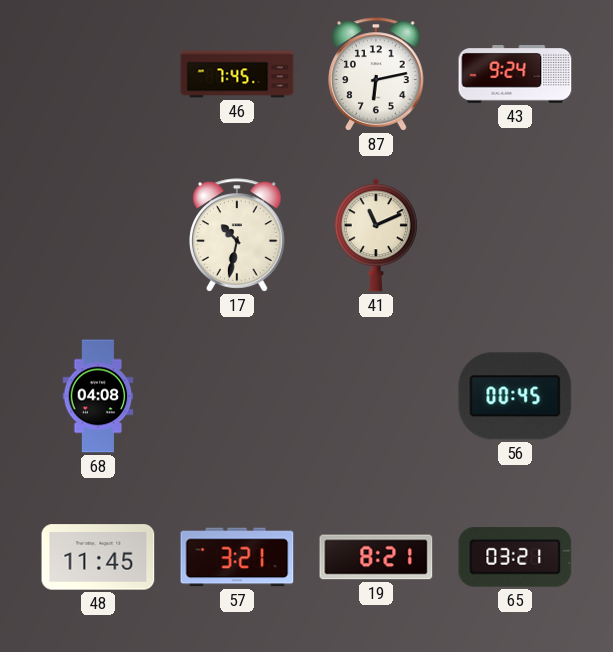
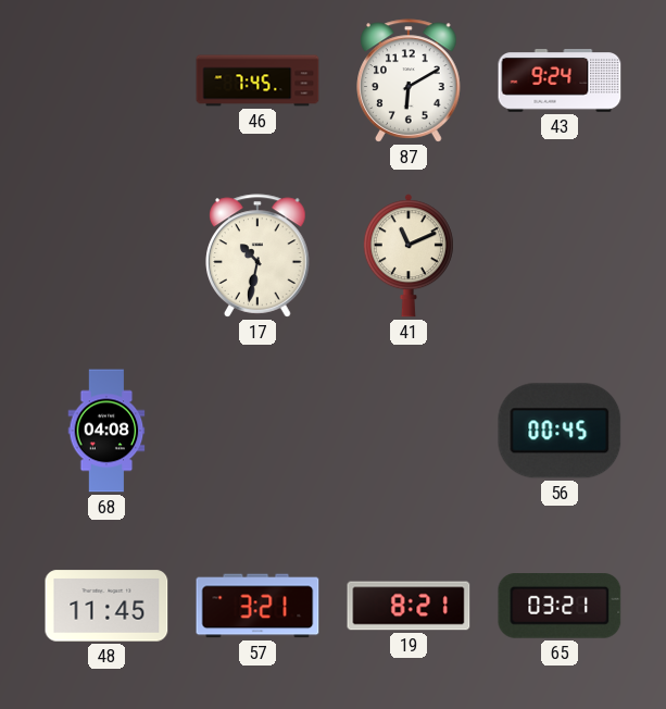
87: 6:13 -> 6:10
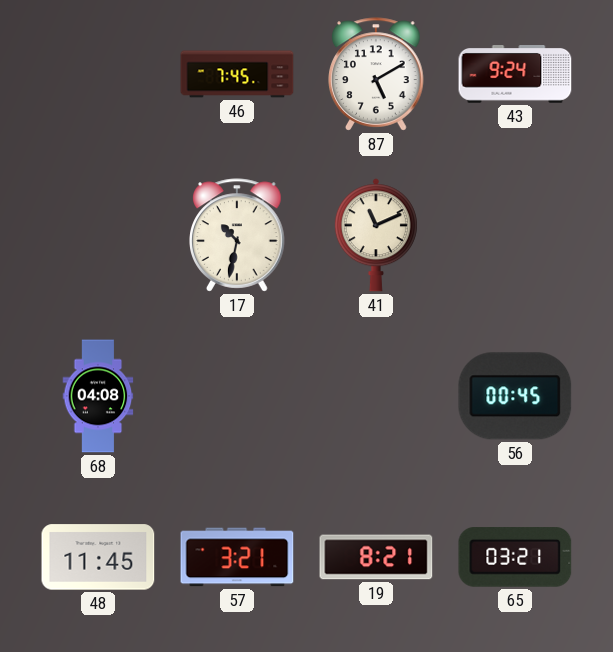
87: 6:10 -> 5:10
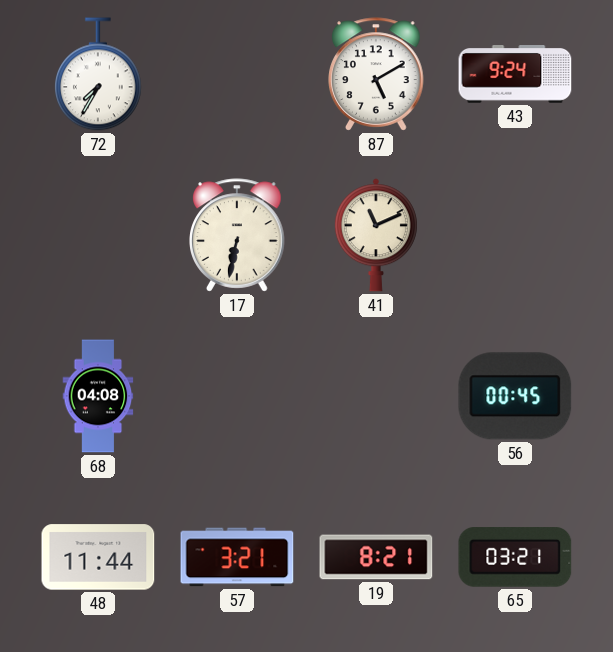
72: none -> 7:35
46: 7:45 -> none
17: 10:32 -> 6:32
48: 11:45 -> 11:44
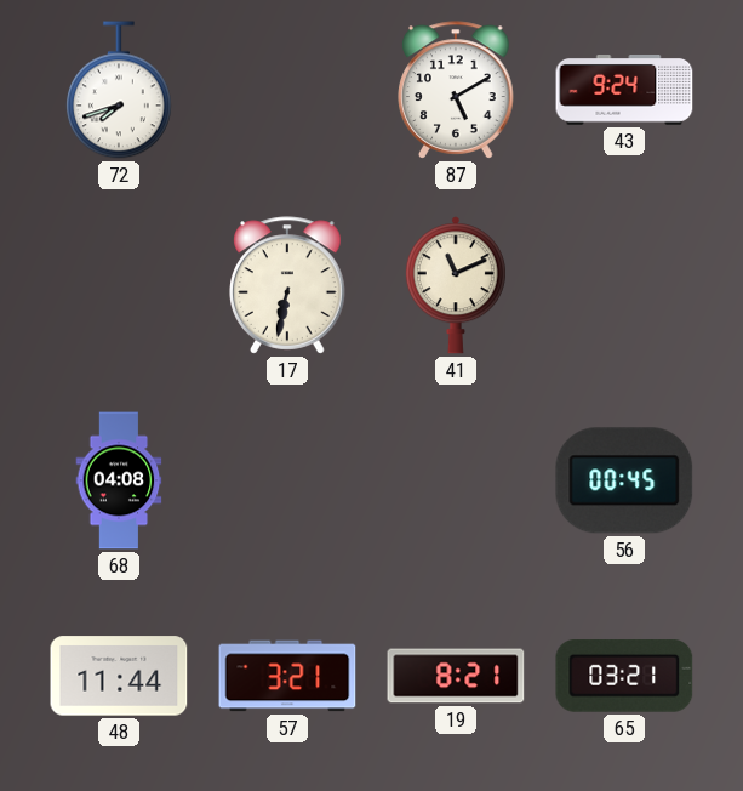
72: 7:35 -> 7:42
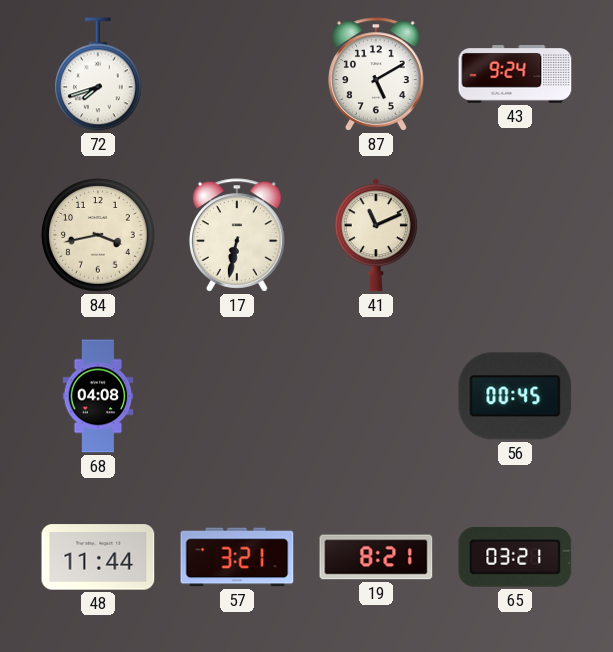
84: none -> 3:43
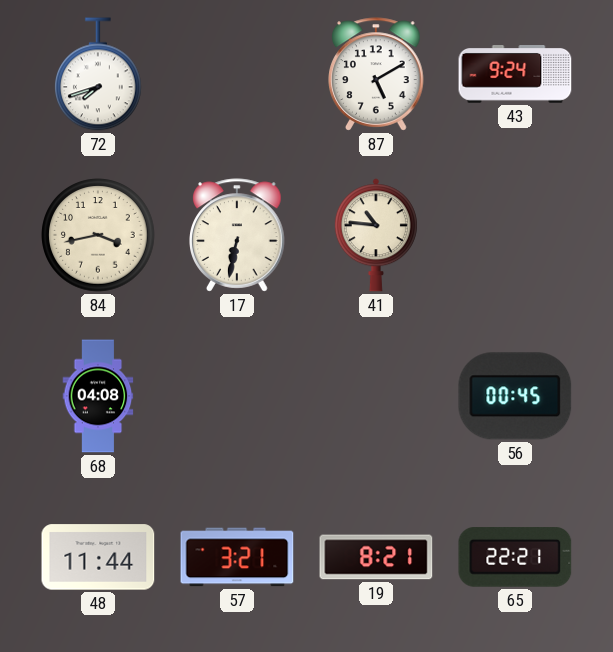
41: 11:11 -> 10:46
65: 03:21 -> 22:21
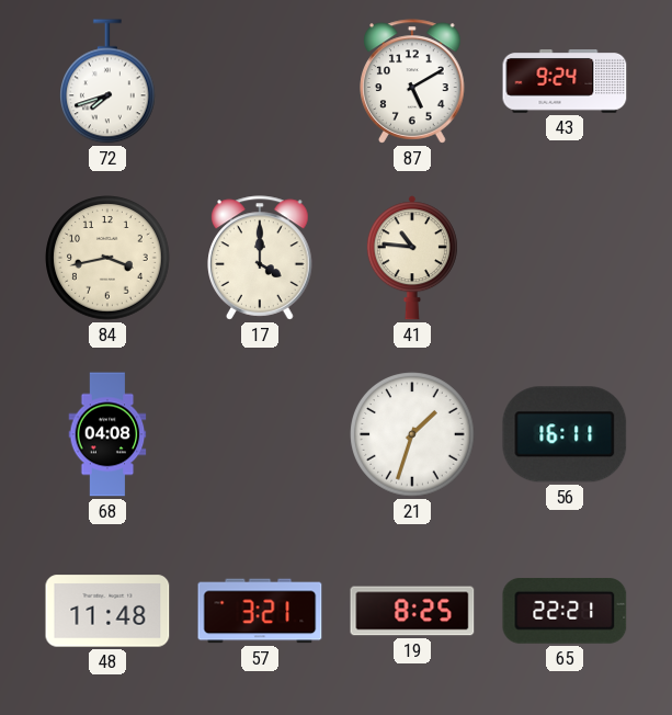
17: 6:32 -> 4:00
21: none -> 1:33
56: 00:45 -> 16:11
48: 11:44 -> 11:48
19: 8:21 -> 8:25
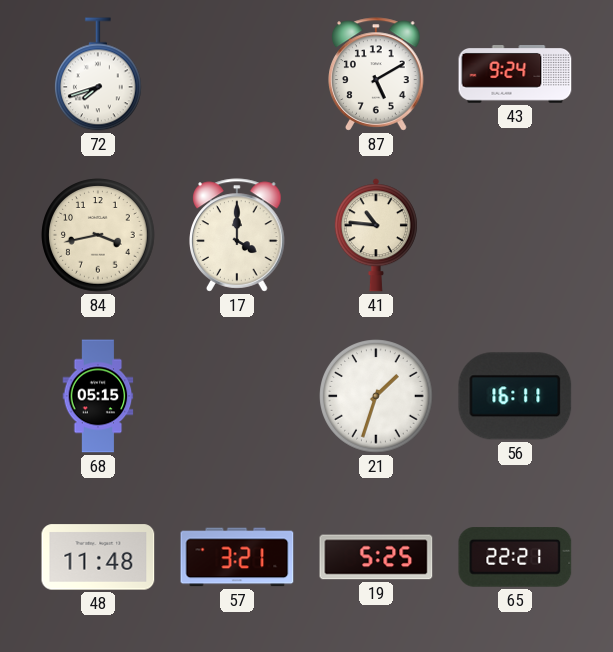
68: 04:08 -> 05:15
19: 8:25 -> 5:25
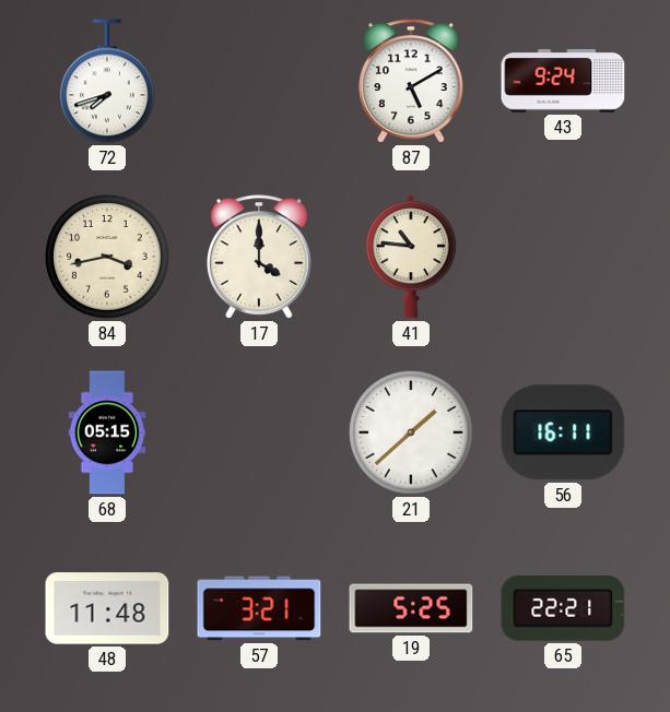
21: 1:33 -> 1:38
